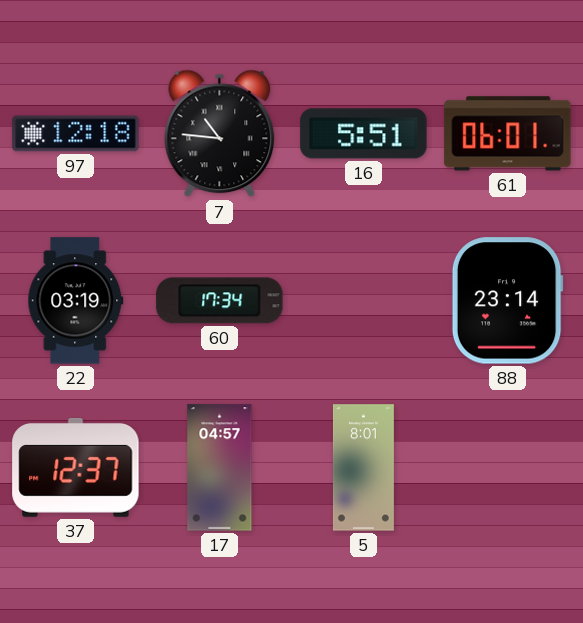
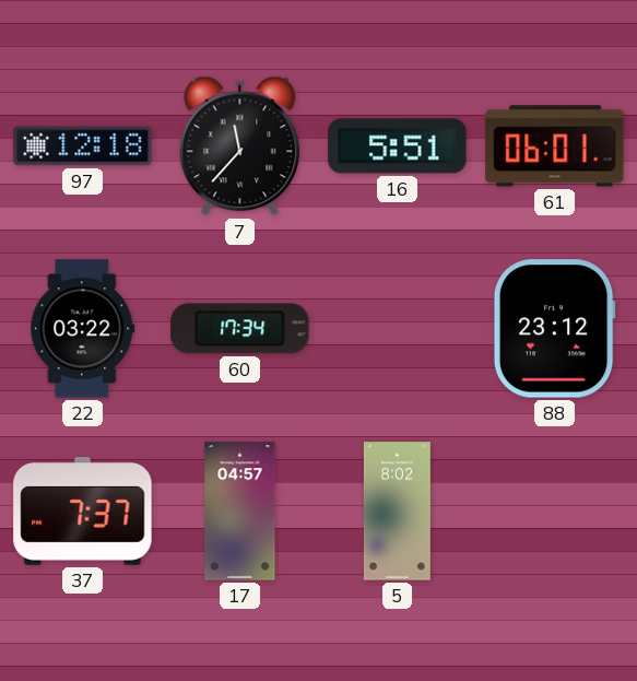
7: 10:46 -> 11:37
22: 03:19 -> 03:22
88: 23:14 -> 23:12
37: 12:37 -> 7:37
5: 8:01 -> 8:02
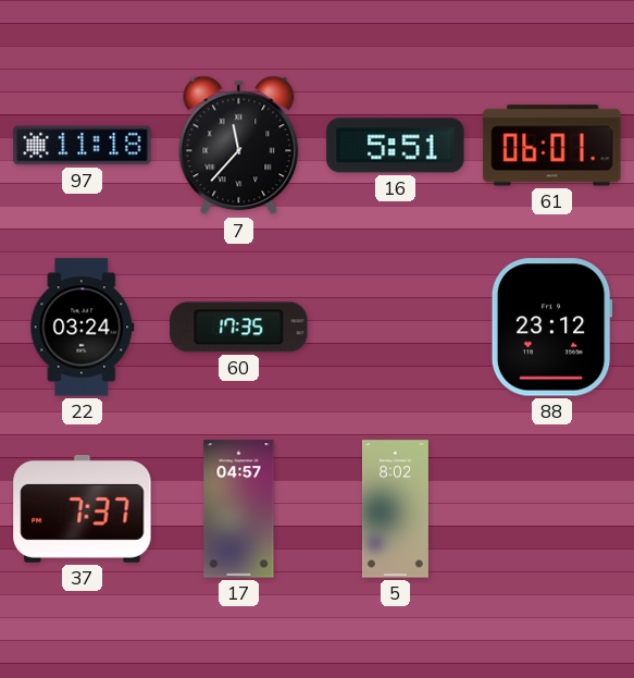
97: 12:18 -> 11:18
22: 03:22 -> 03:24
60: 17:34 -> 17:35
